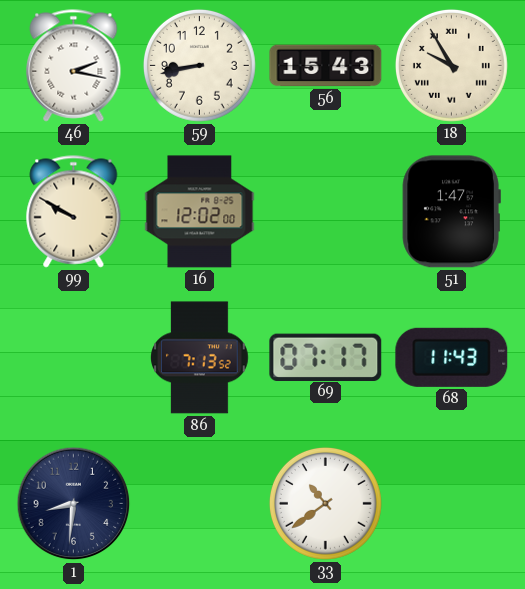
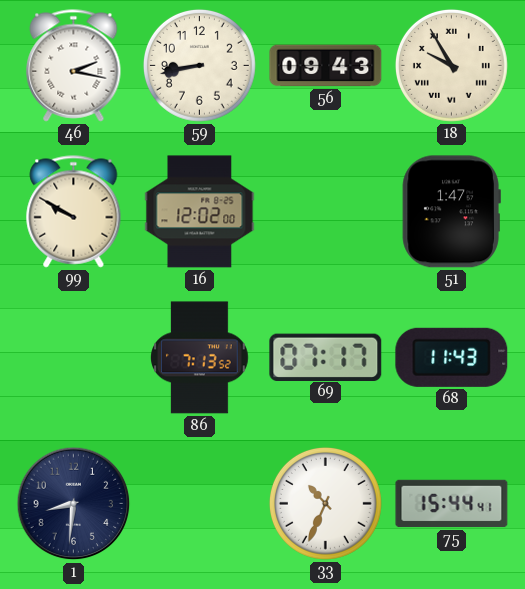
56: 15:43 -> 09:43
33: 10:39 -> 10:34
75: none -> 15:44
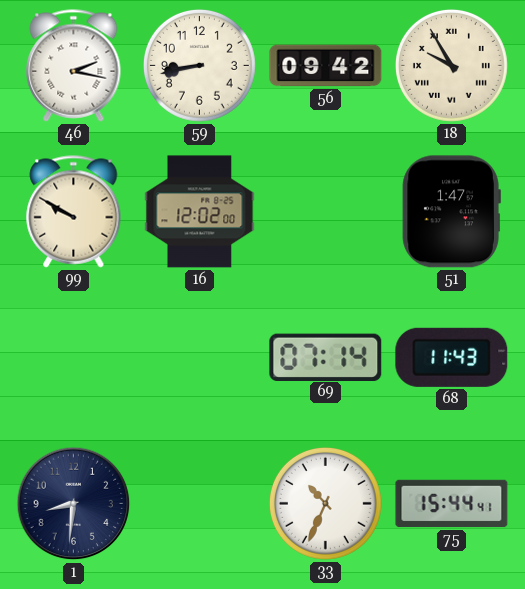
56: 09:43 -> 09:42
86: 7:13 -> none
69: 07:17 -> 07:14
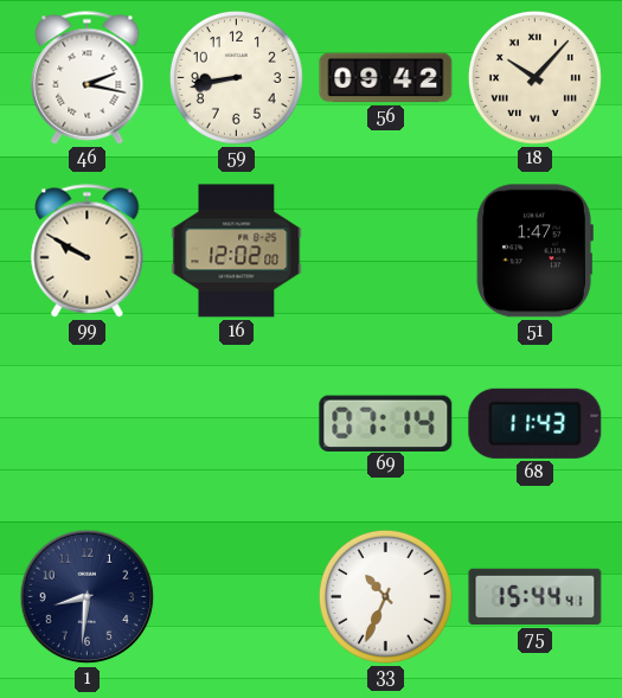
18: 9:55 -> 10:07
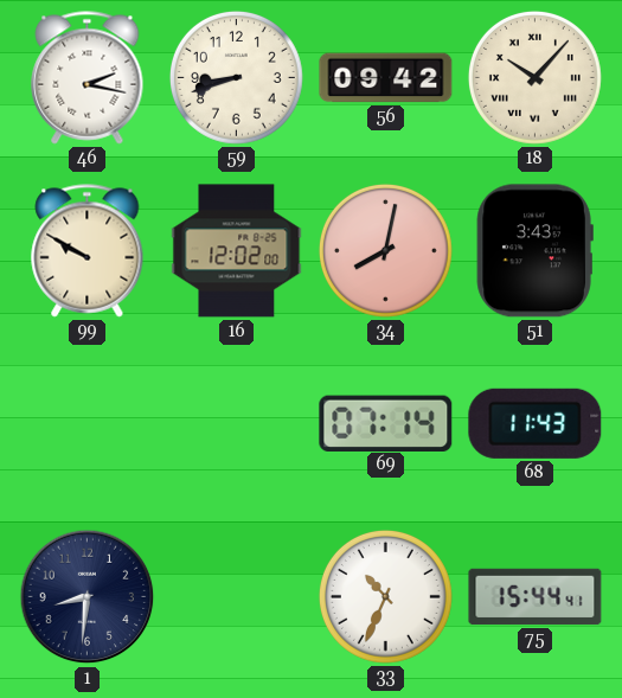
59: 8:43 -> 8:42
34: none -> 8:02
51: 1:47 -> 3:43
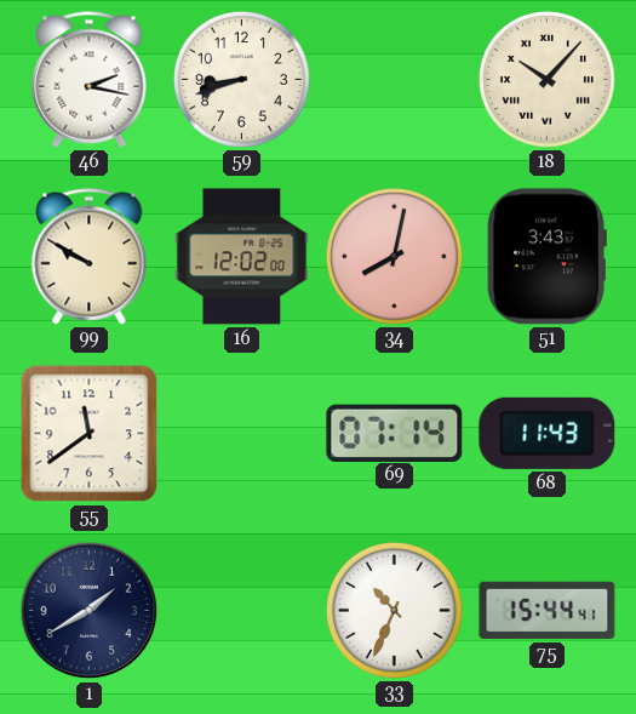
56: 09:42 -> none
55: none -> 11:39
1: 8:31 -> 1:40
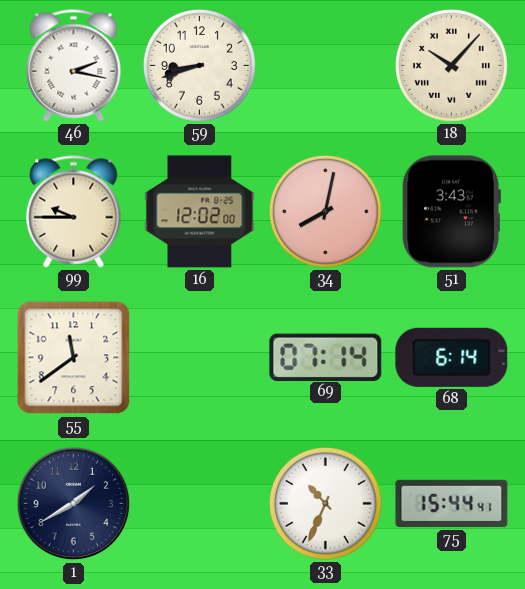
99: 9:50 -> 9:45
68: 11:43 -> 6:14
